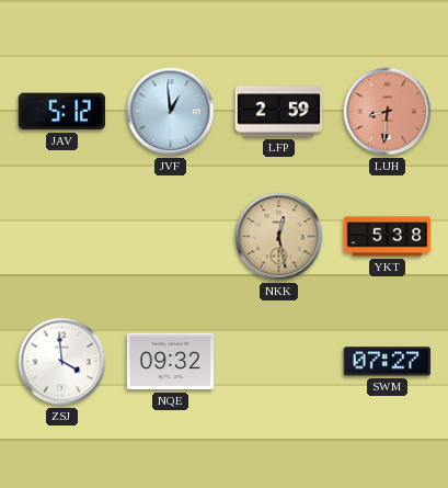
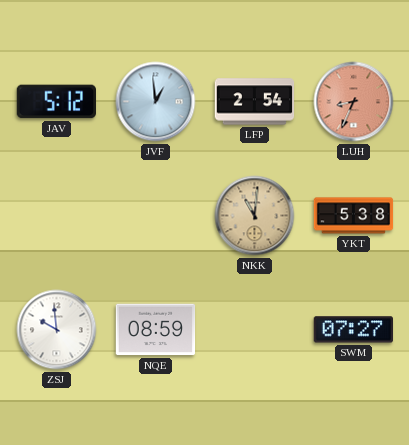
LFP: 2:59 -> 2:54
LUH: 8:31 -> 8:34
NKK: 12:28 -> 11:01
ZSJ: 3:59 -> 9:59
NQE: 09:32 -> 08:59
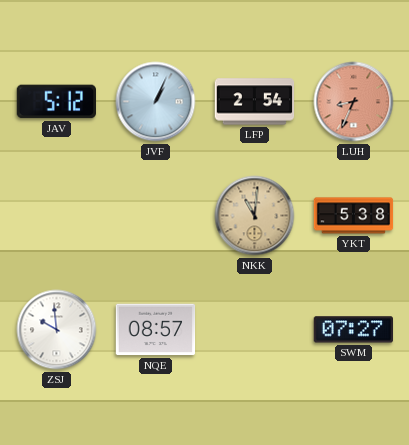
JVF: 12:59 -> 1:04
NQE: 08:59 -> 08:57
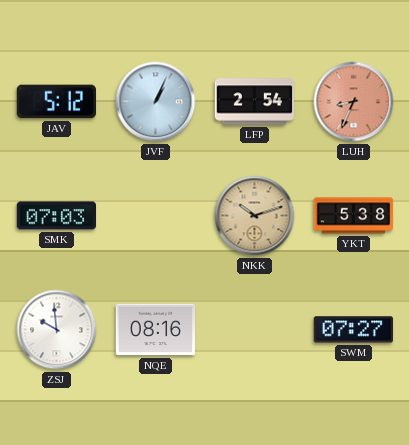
SMK: none -> 07:03
NKK: 11:01 -> 10:12
NQE: 08:57 -> 08:16
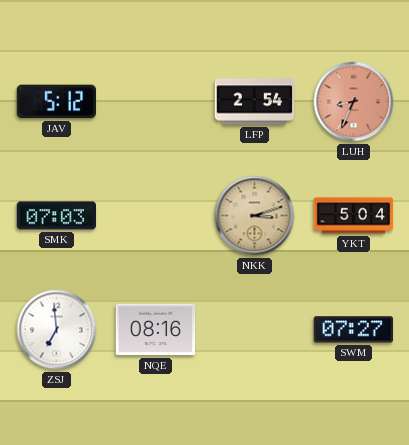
JVF: 1:04 -> none
NKK: 10:12 -> 3:12
YKT: 5:38 -> 5:04
ZSJ: 9:59 -> 6:59
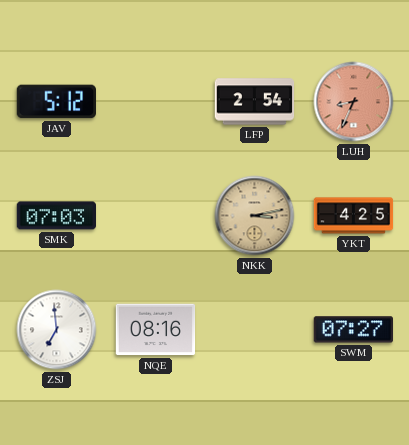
NKK: 3:12 -> 3:13
YKT: 5:04 -> 4:25
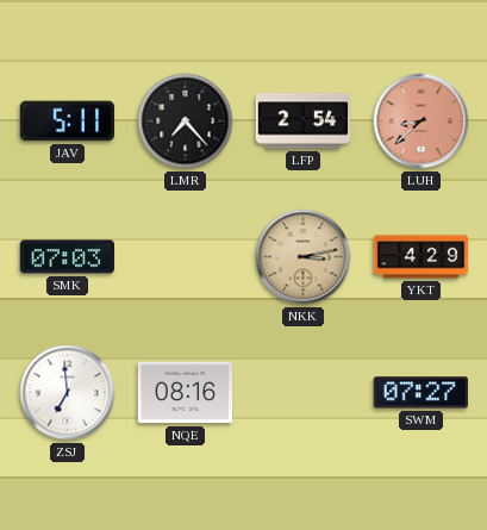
JAV: 5:12 -> 5:11
LMR: none -> 7:23
LUH: 8:34 -> 8:38
YKT: 4:25 -> 4:29
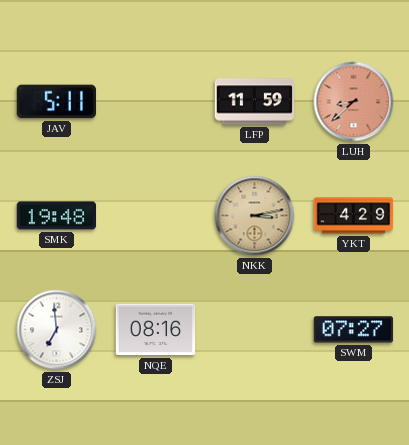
LMR: 7:23 -> none
LFP: 2:54 -> 11:59
SMK: 07:03 -> 19:48
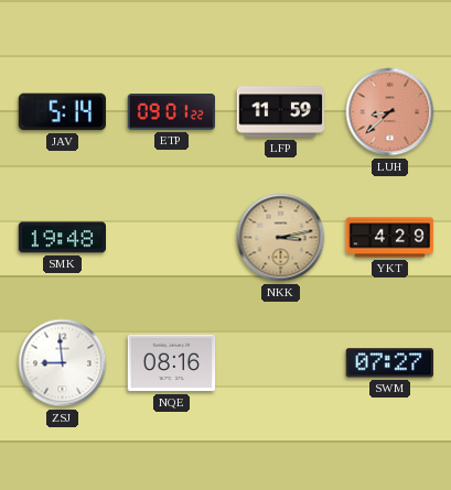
JAV: 5:11 -> 5:14
ETP: none -> 09:01
ZSJ: 6:59 -> 8:59
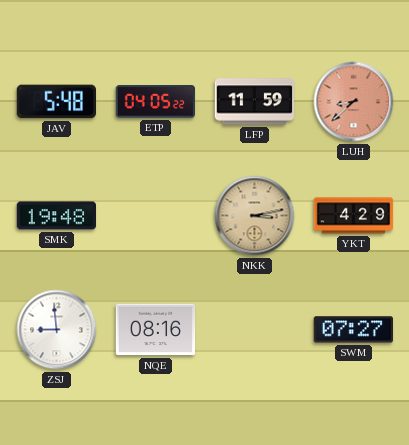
JAV: 5:14 -> 5:48
ETP: 09:01 -> 04:05
